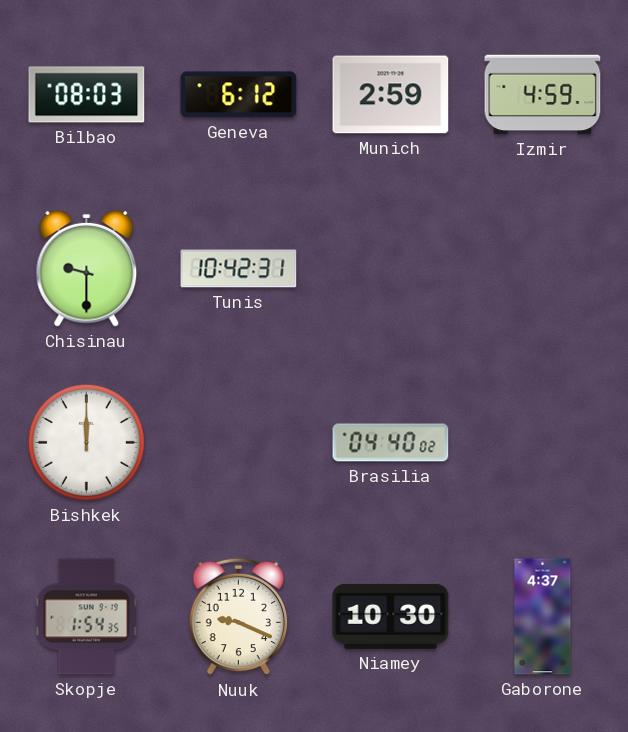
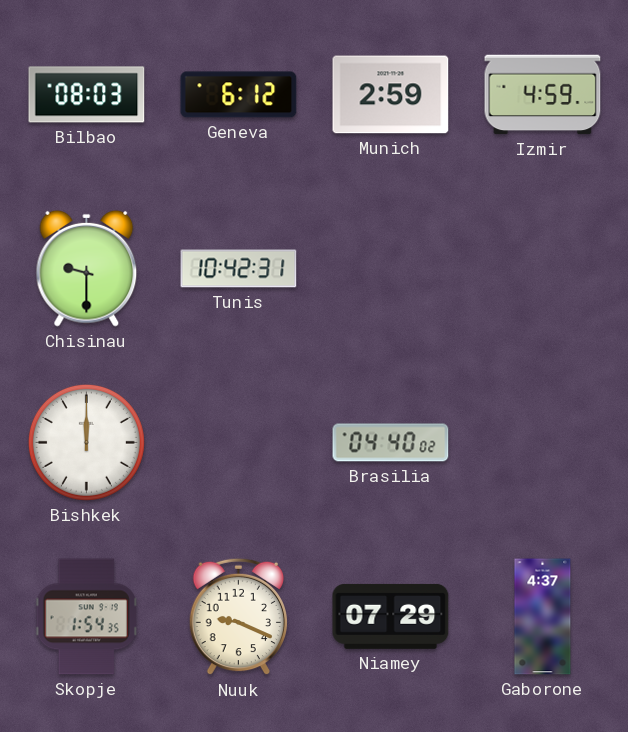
Niamey: 10:30 -> 07:29
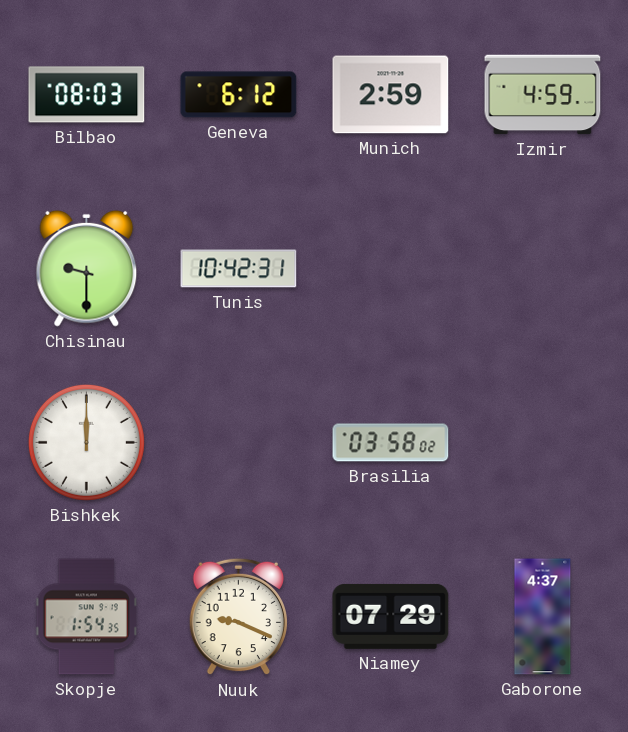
Brasilia: 04:40 -> 03:58
